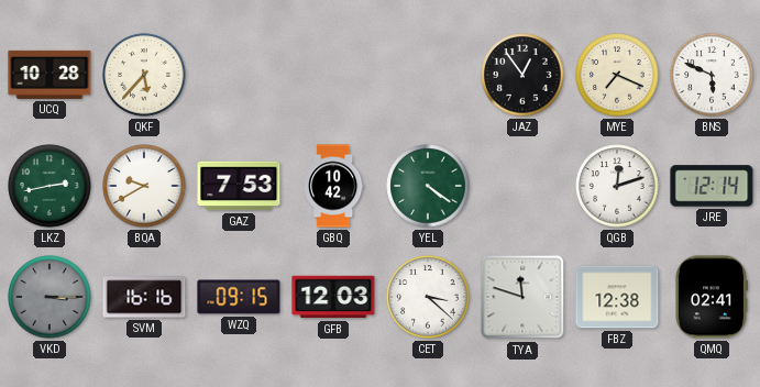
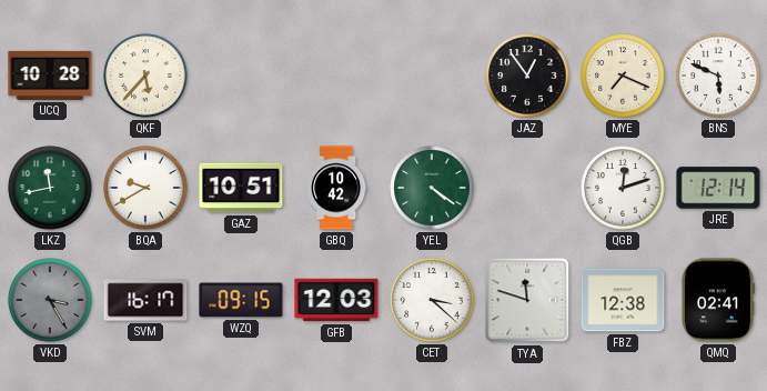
LKZ: 2:43 -> 11:43
GAZ: 7:53 -> 10:51
VKD: 3:15 -> 3:25
SVM: 16:16 -> 16:17
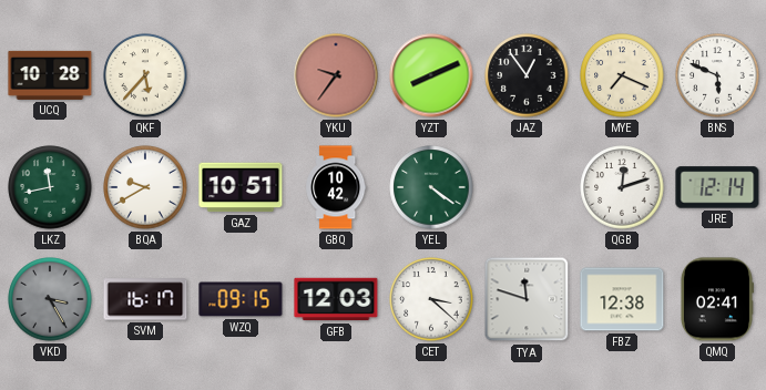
YKU: none -> 9:36
YZT: none -> 8:11
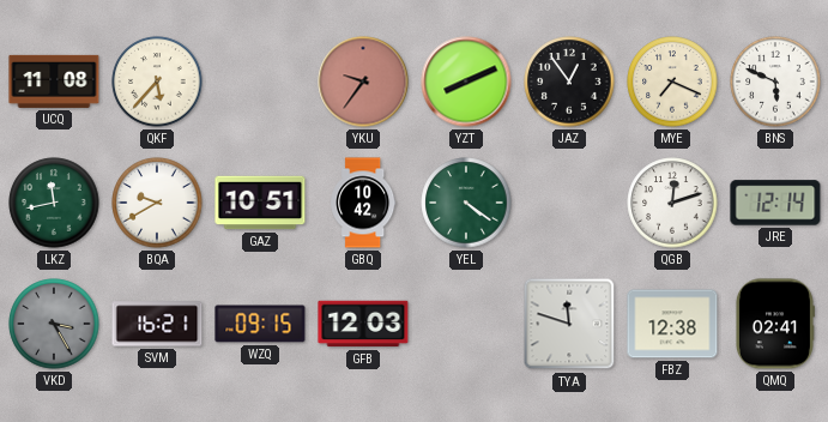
UCQ: 10:28 -> 11:08
SVM: 16:17 -> 16:21
CET: 3:22 -> none
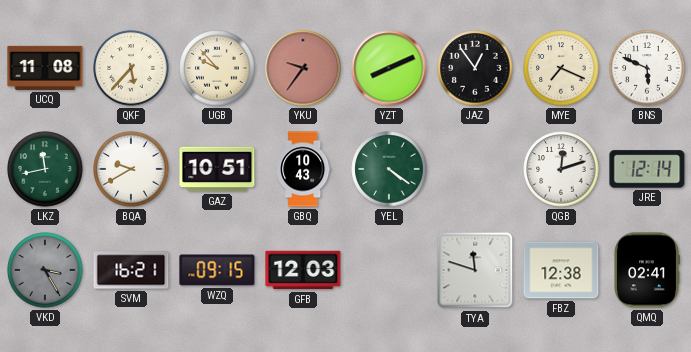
UGB: none -> 9:53
GBQ: 10:42 -> 10:43
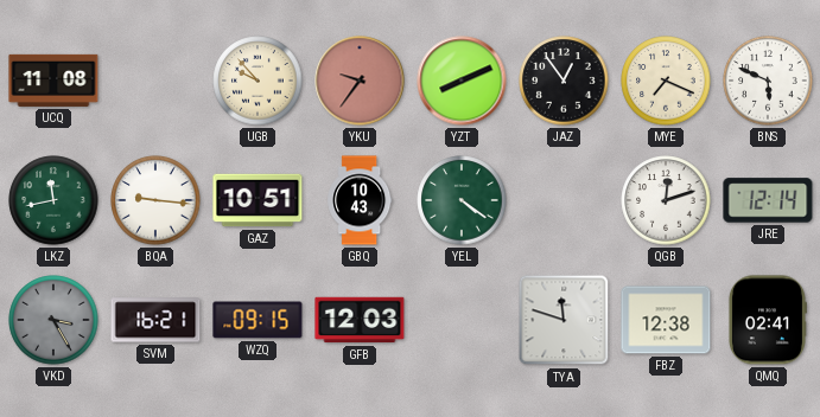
QKF: 5:37 -> none
BQA: 9:40 -> 9:16
